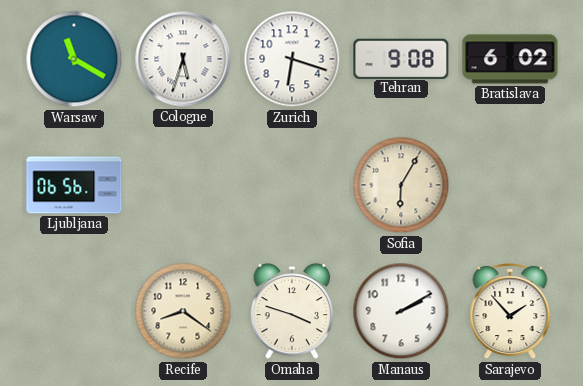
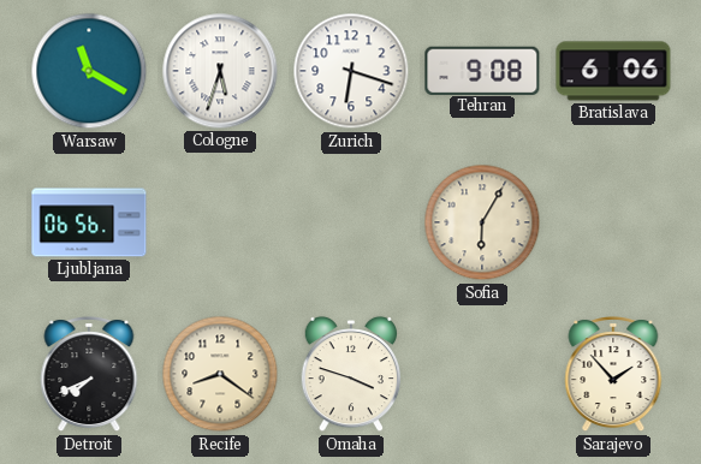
Bratislava: 6:02 -> 6:06
Detroit: none -> 7:41
Manaus: 2:10 -> none
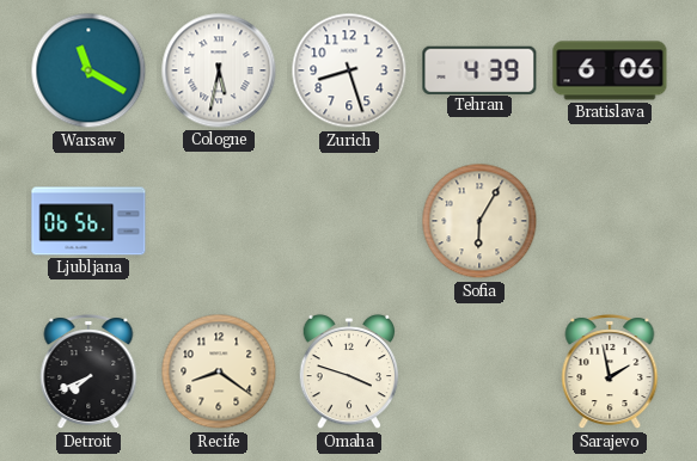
Cologne: 5:33 -> 5:32
Zurich: 6:18 -> 8:27
Tehran: 9:08 -> 4:39
Sarajevo: 1:53 -> 1:58
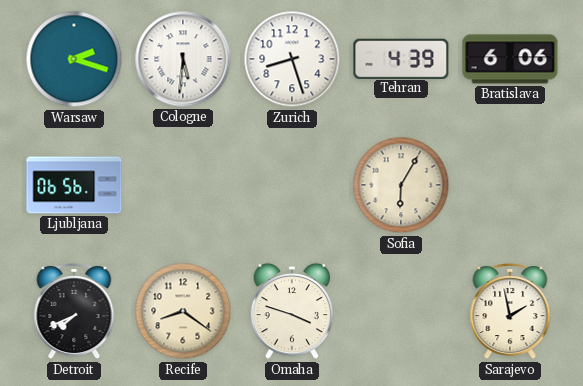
Warsaw: 11:20 -> 2:18
Cologne: 5:32 -> 5:31
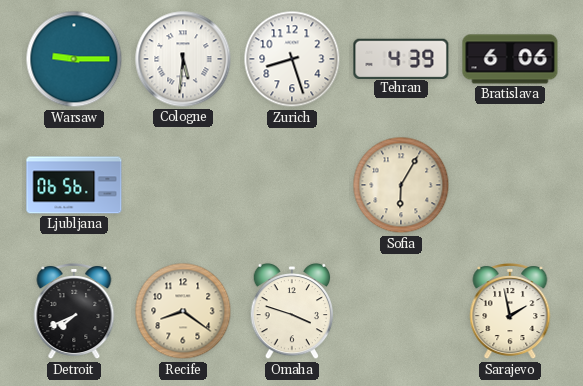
Warsaw: 2:18 -> 9:15
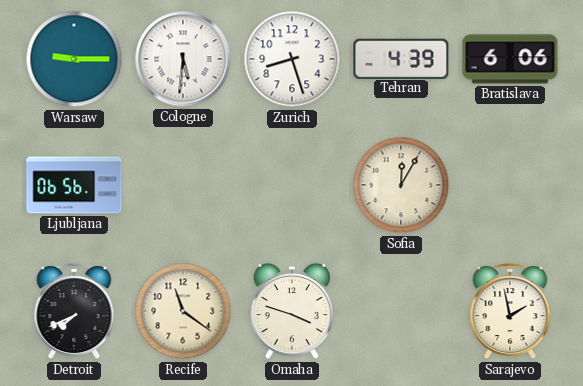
Sofia: 6:05 -> 12:05
Recife: 8:21 -> 11:21
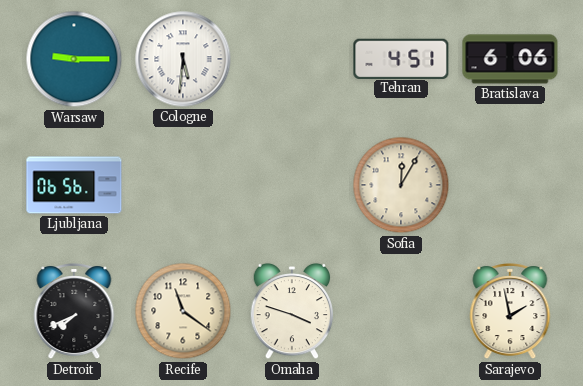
Zurich: 8:27 -> none
Tehran: 4:39 -> 4:51
